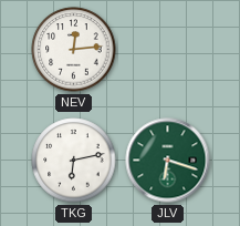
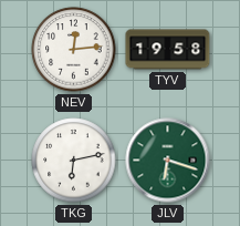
TYV: none -> 19:58
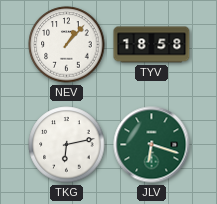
NEV: 12:14 -> 1:07
TYV: 19:58 -> 18:58
